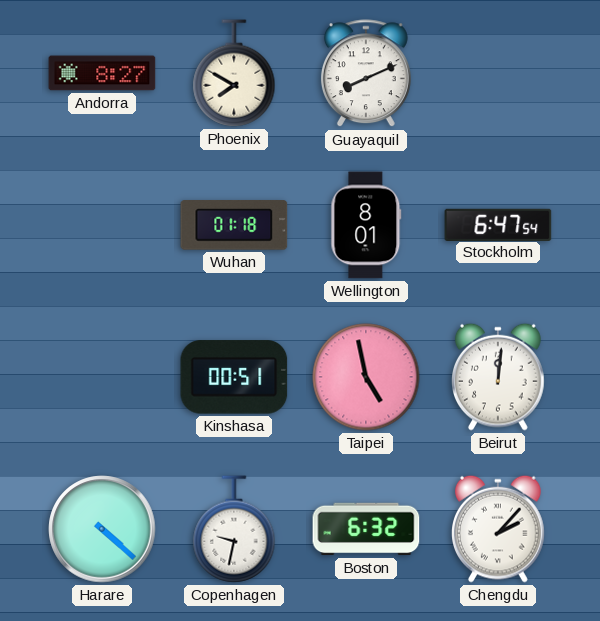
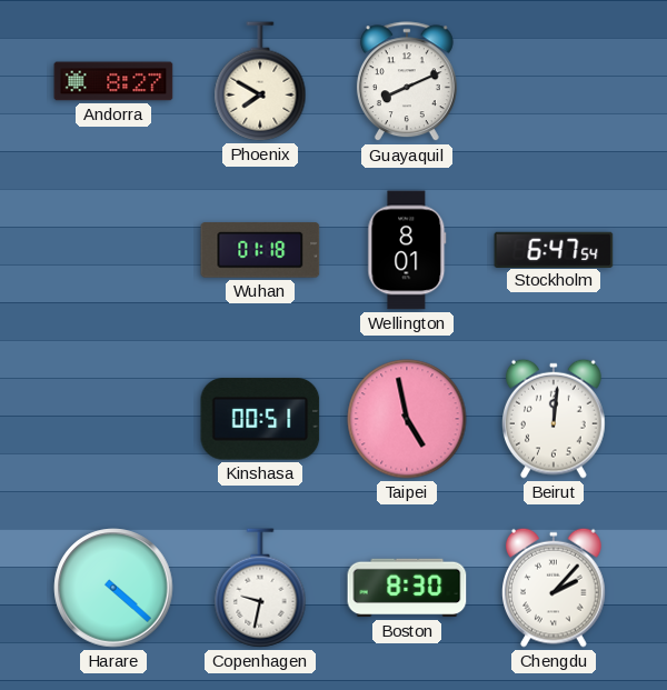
Boston: 6:32 -> 8:30
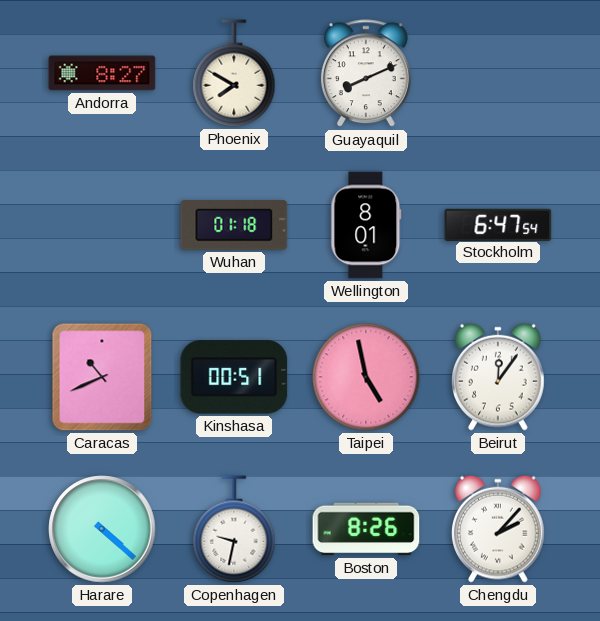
Caracas: none -> 10:41
Beirut: 12:01 -> 12:06
Boston: 8:30 -> 8:26
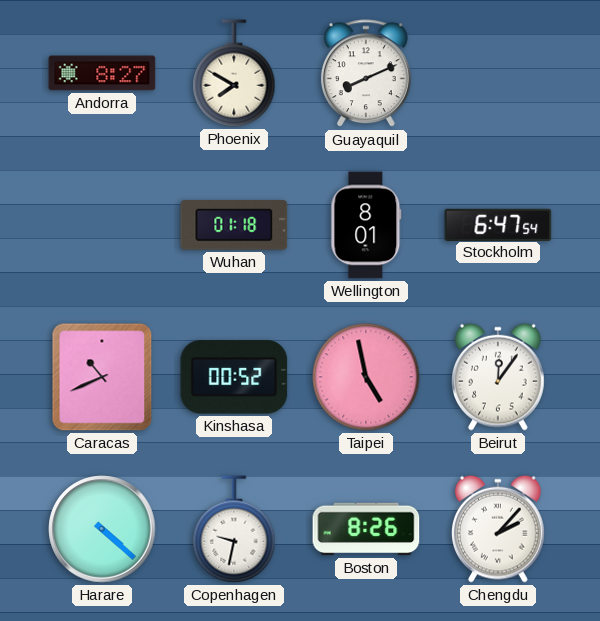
Kinshasa: 00:51 -> 00:52
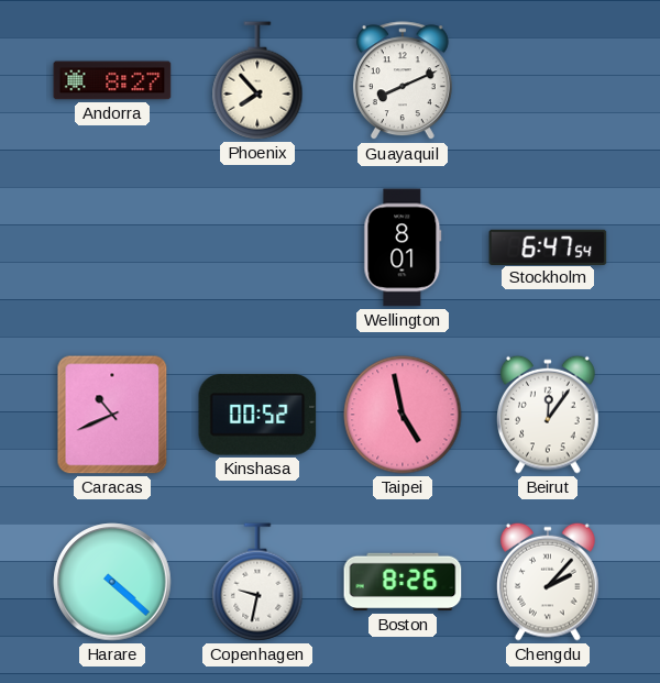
Phoenix: 7:50 -> 7:53
Wuhan: 01:18 -> none
